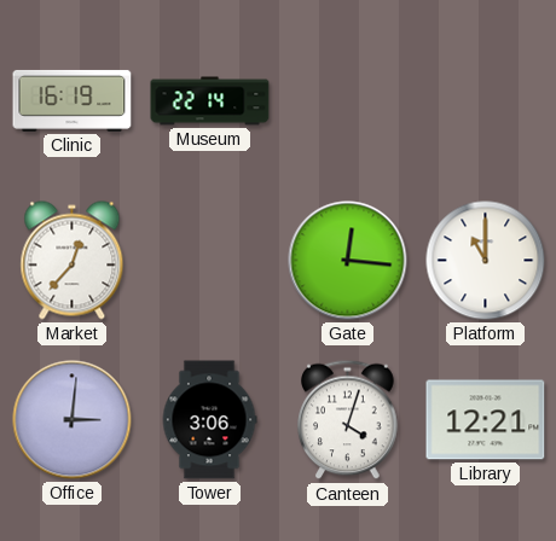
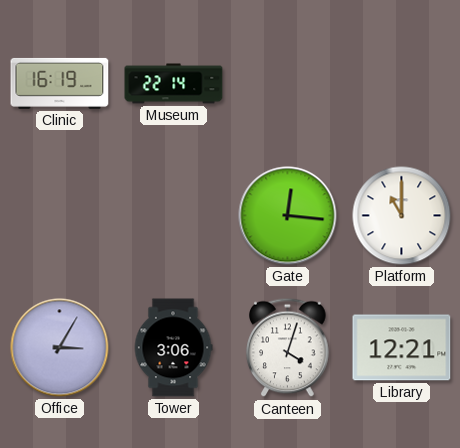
Market: 12:37 -> none
Office: 3:01 -> 3:05
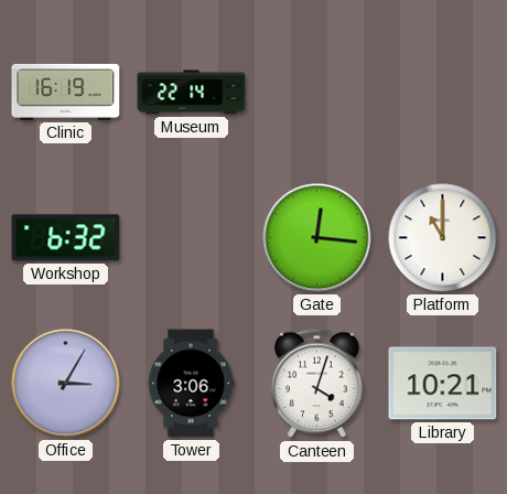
Workshop: none -> 6:32
Library: 12:21 -> 10:21
